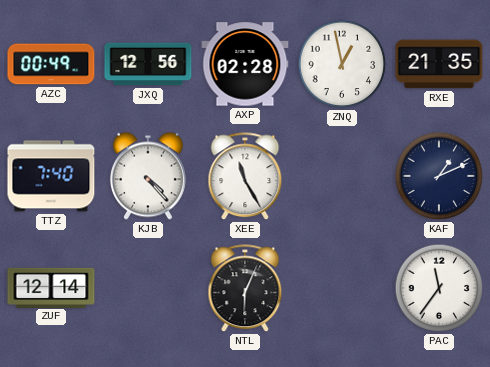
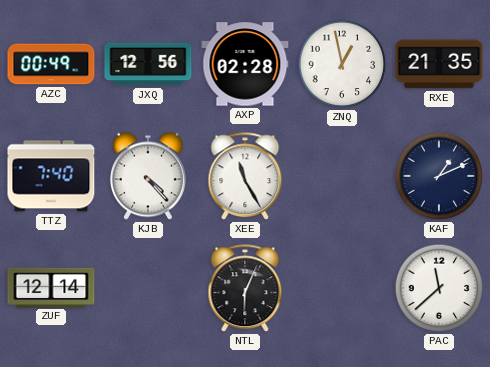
PAC: 11:36 -> 11:38
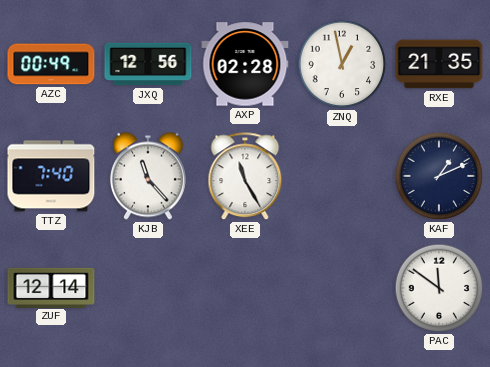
KJB: 4:23 -> 11:23
NTL: 6:04 -> none
PAC: 11:38 -> 11:51
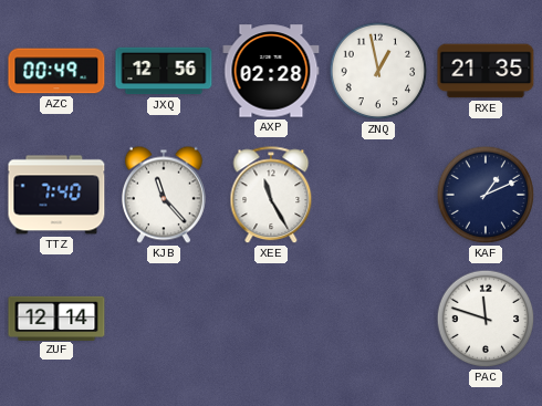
PAC: 11:51 -> 11:48
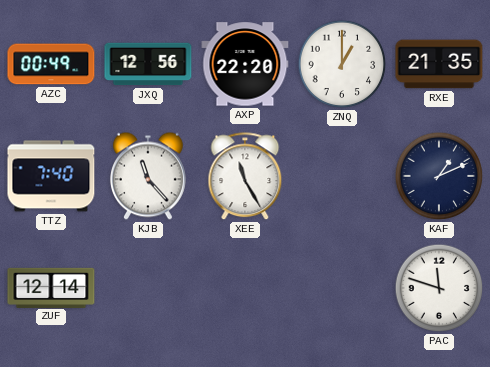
AXP: 02:28 -> 22:20
ZNQ: 12:58 -> 1:00
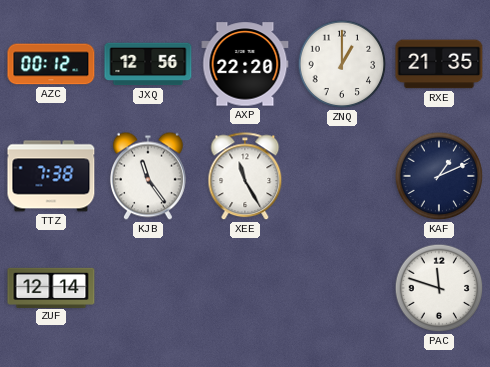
AZC: 00:49 -> 00:12
TTZ: 7:40 -> 7:38
KJB: 11:23 -> 11:24
